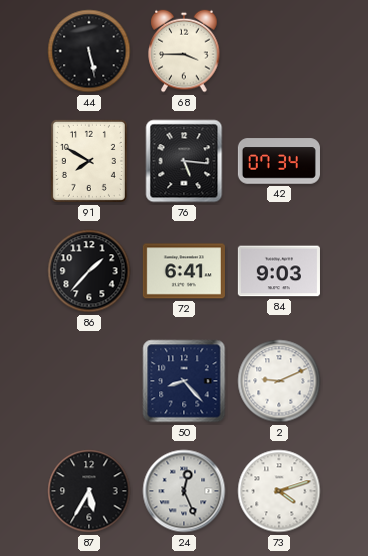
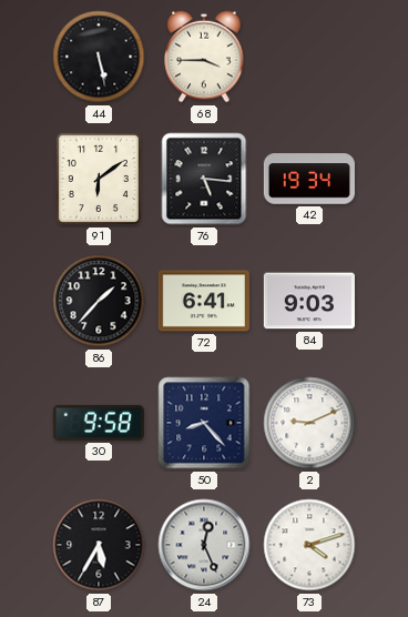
91: 7:50 -> 6:09
42: 07:34 -> 19:34
30: none -> 9:58
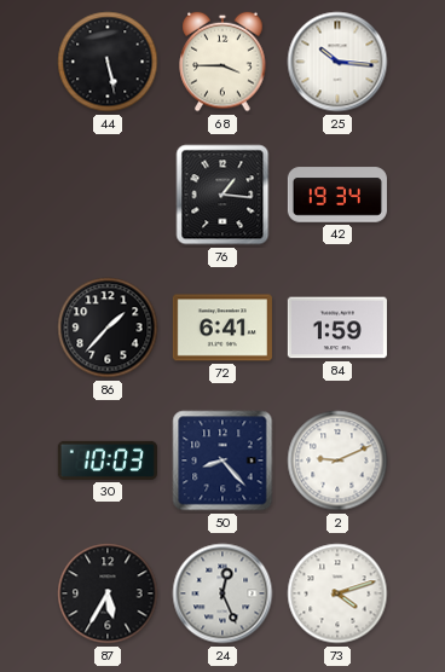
25: none -> 10:16
91: 6:09 -> none
76: 5:16 -> 1:16
84: 9:03 -> 1:59
30: 9:58 -> 10:03
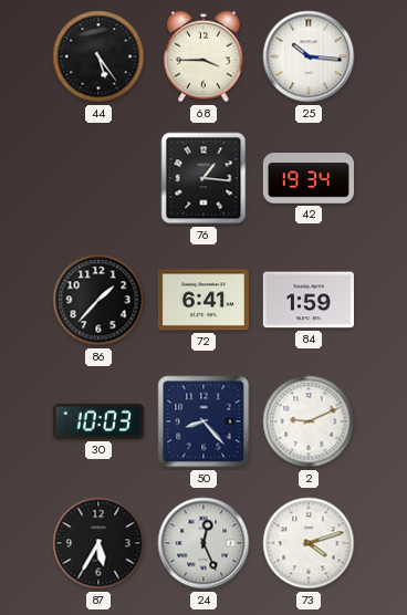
44: 5:28 -> 5:24
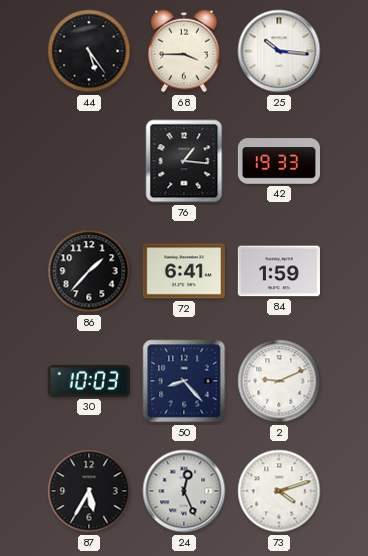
42: 19:34 -> 19:33
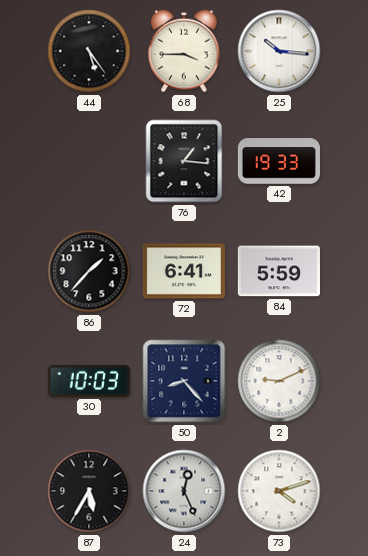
84: 1:59 -> 5:59
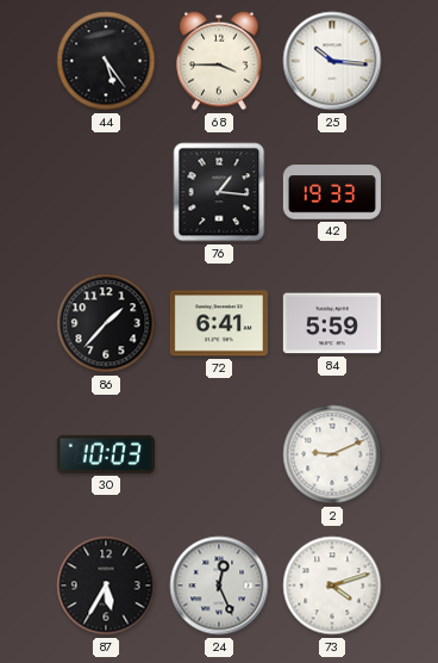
50: 8:23 -> none
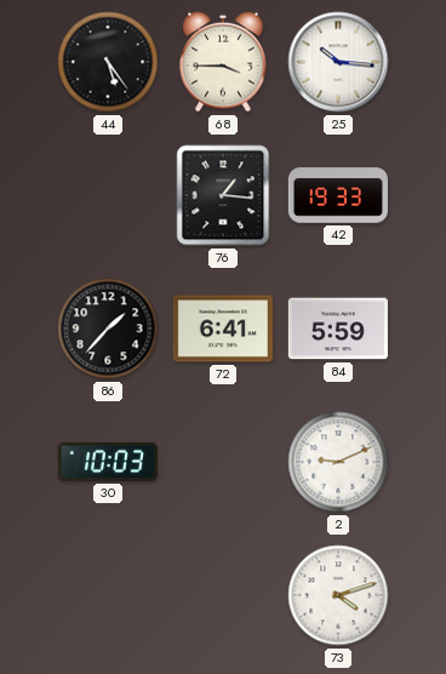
87: 5:35 -> none
24: 12:26 -> none
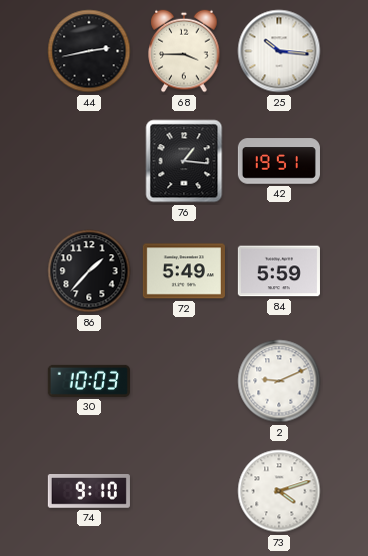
44: 5:24 -> 2:43
42: 19:33 -> 19:51
72: 6:41 -> 5:49
74: none -> 9:10
